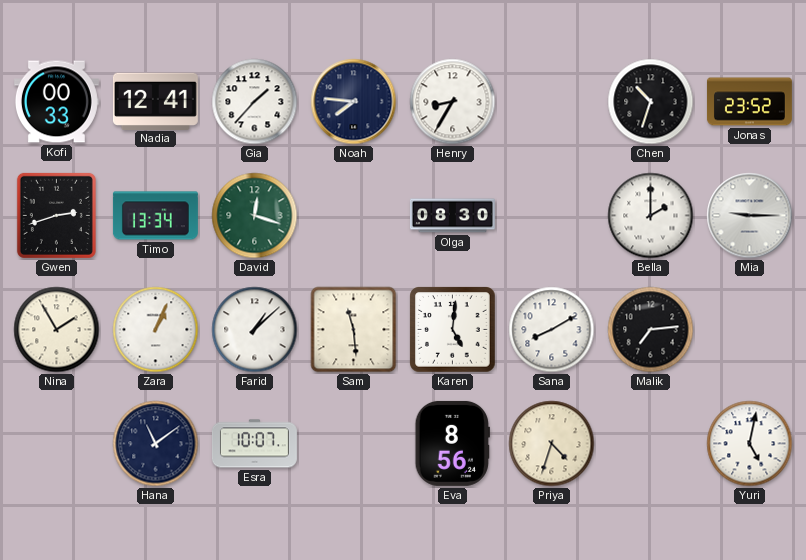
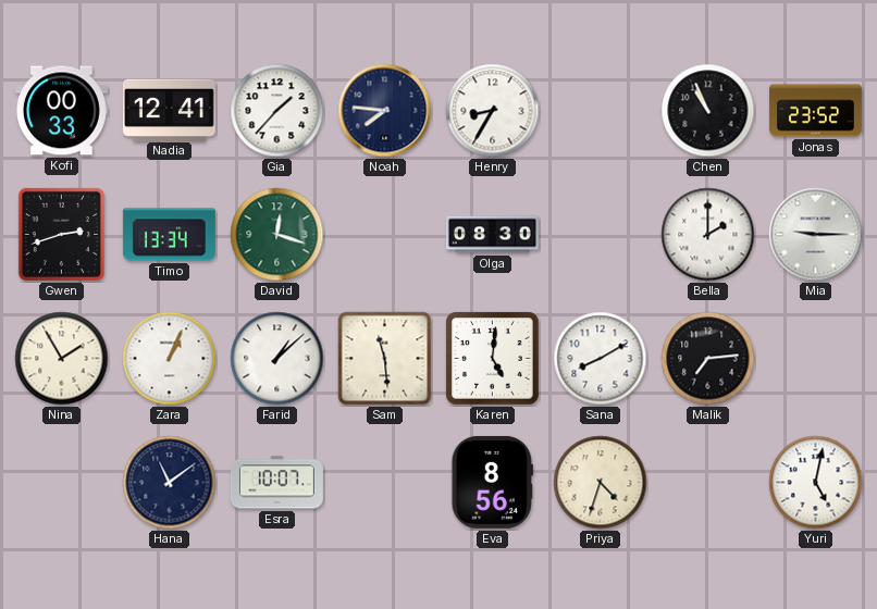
Chen: 10:33 -> 10:56
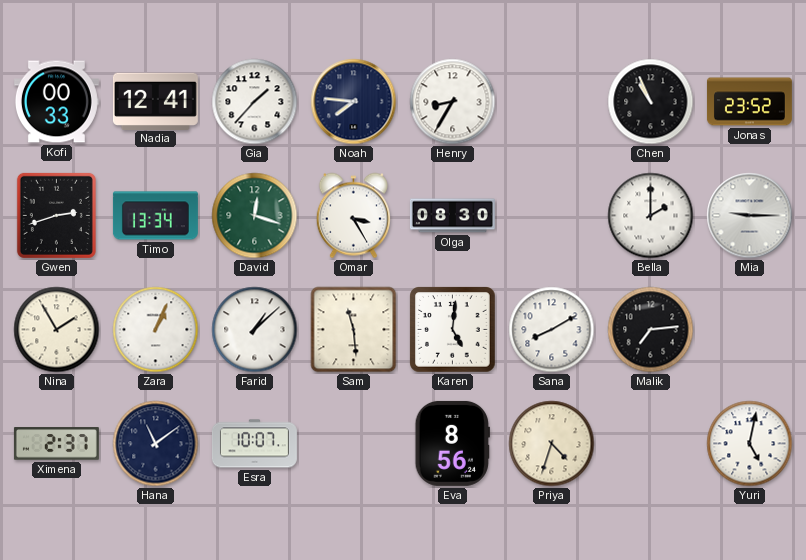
Omar: none -> 3:25
Ximena: none -> 2:37
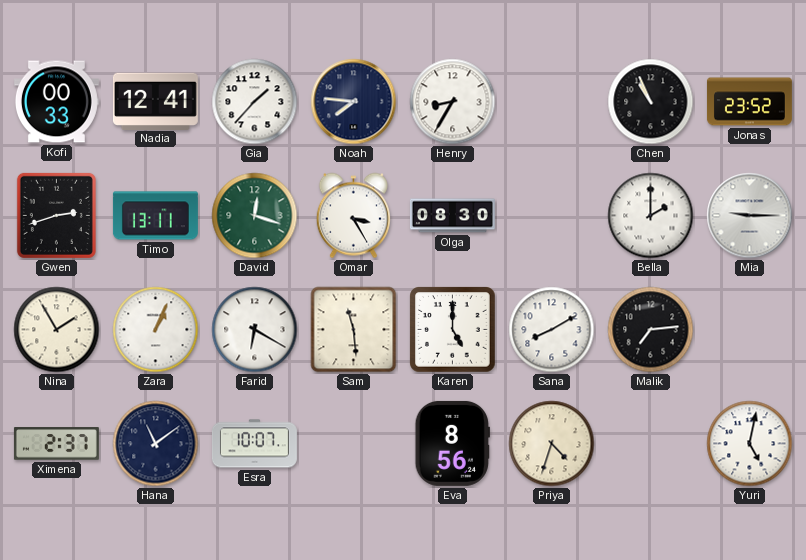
Timo: 13:34 -> 13:11
Farid: 1:08 -> 6:20
Karen: 5:01 -> 5:00
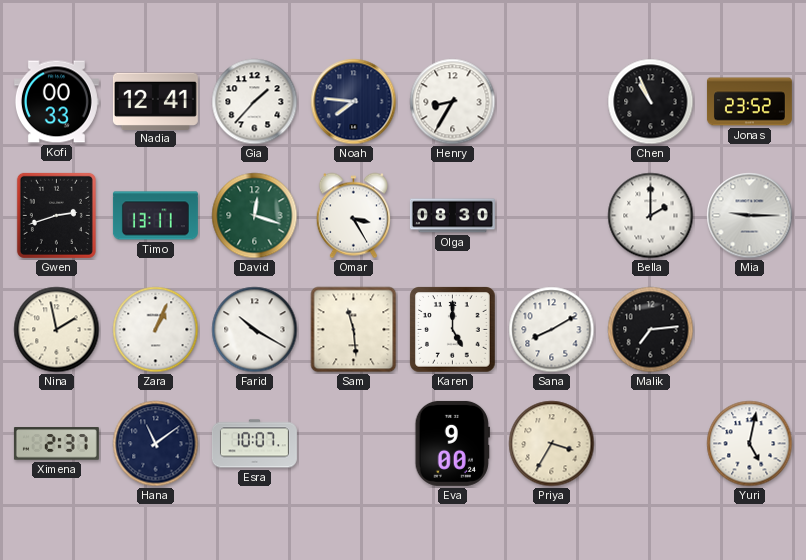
Nina: 1:55 -> 1:58
Farid: 6:20 -> 10:20
Eva: 8:56 -> 9:00
Priya: 4:33 -> 3:35
